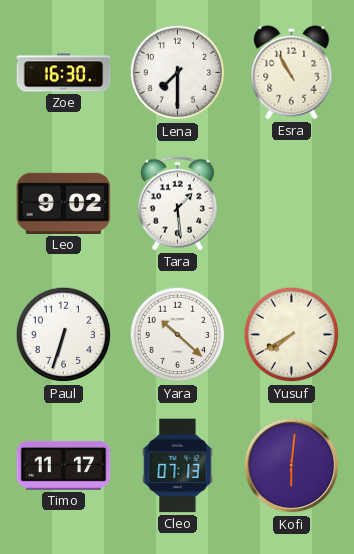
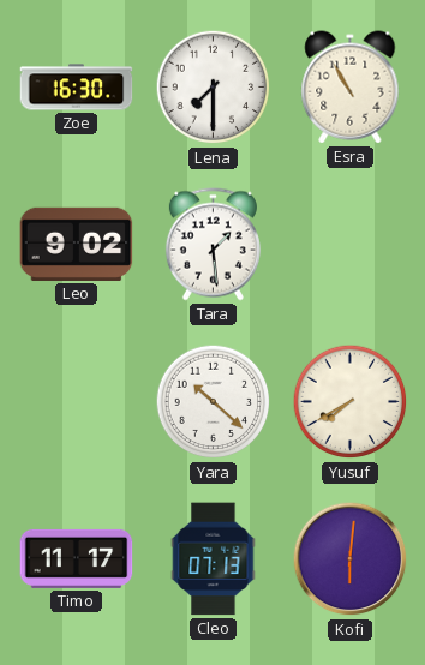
Paul: 6:33 -> none
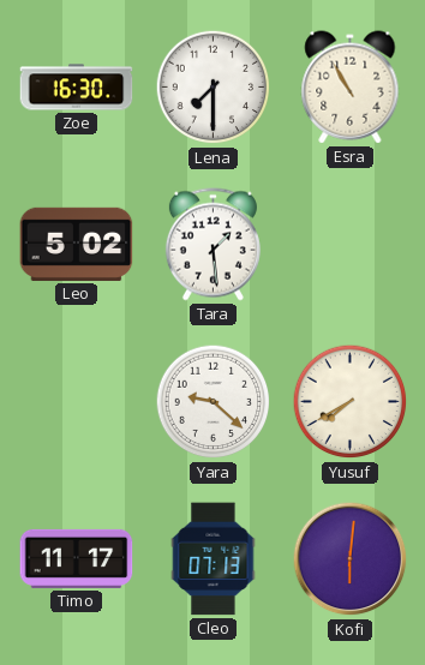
Leo: 9:02 -> 5:02
Yara: 10:22 -> 9:22
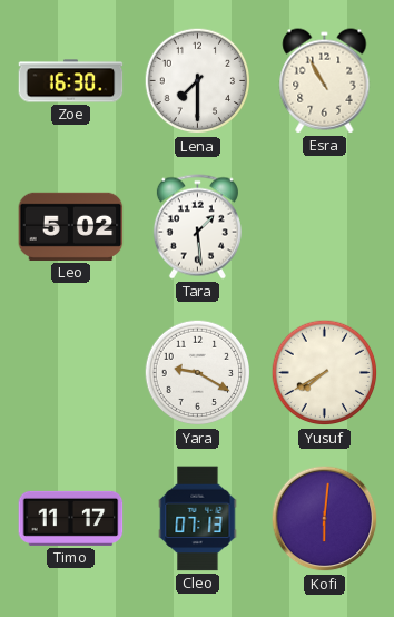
Yara: 9:22 -> 9:20
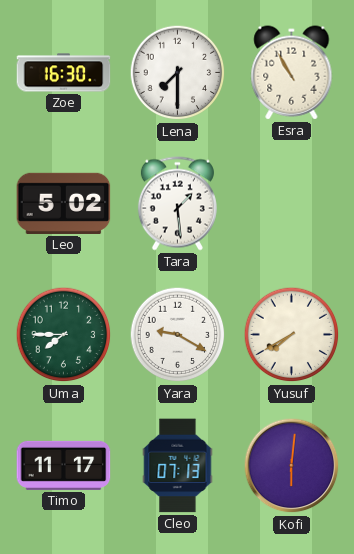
Uma: none -> 7:45
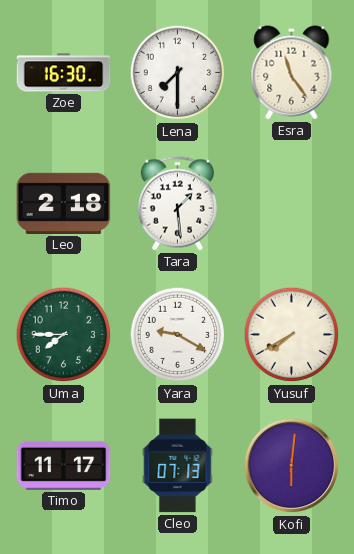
Esra: 10:55 -> 11:24
Leo: 5:02 -> 2:18
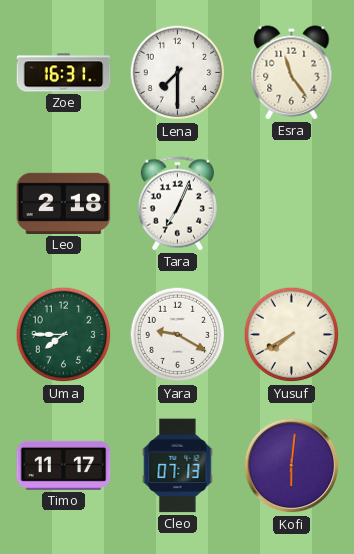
Zoe: 16:30 -> 16:31
Tara: 1:29 -> 7:04
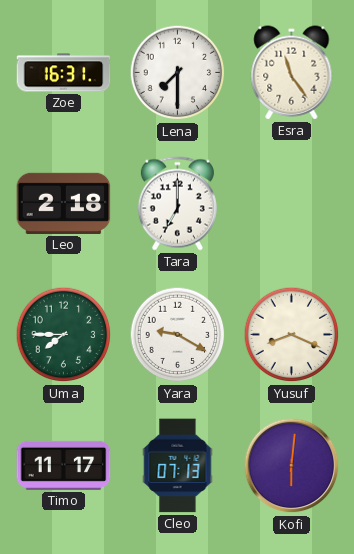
Tara: 7:04 -> 7:00
Yusuf: 7:40 -> 8:19
